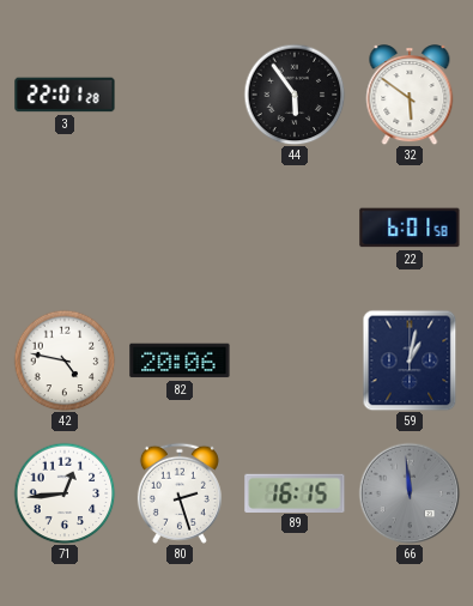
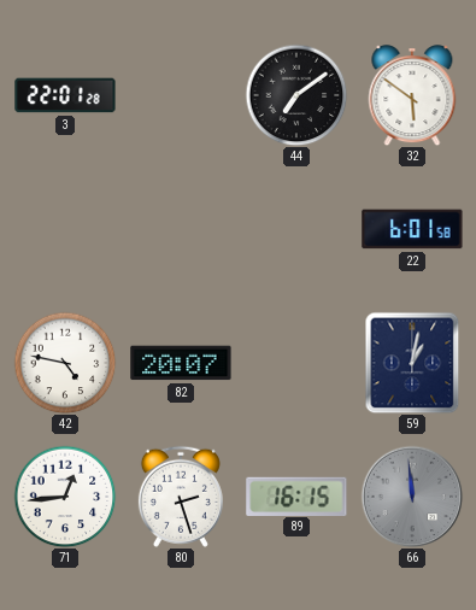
44: 5:54 -> 7:09
82: 20:06 -> 20:07
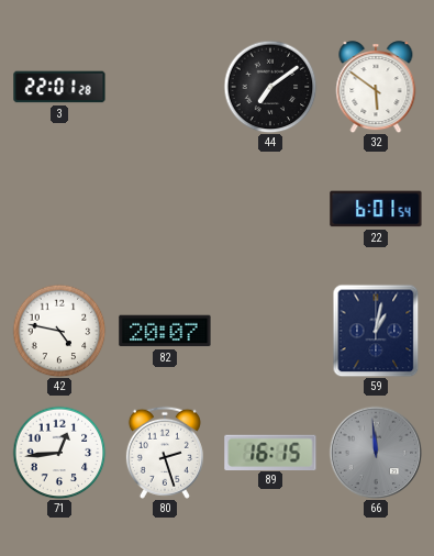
22: 6:01:58 -> 6:01:54
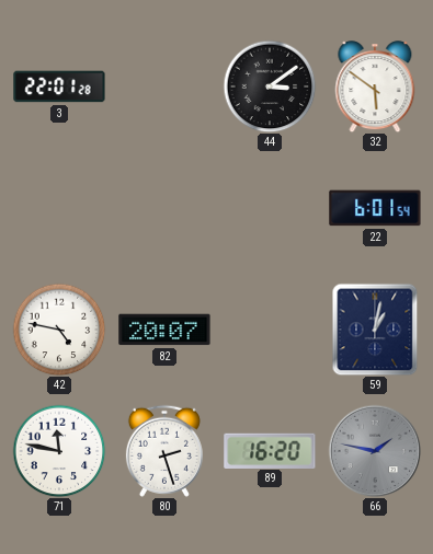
44: 7:09 -> 3:09
71: 12:44 -> 11:47
89: 16:15 -> 16:20
66: 11:59 -> 1:47
